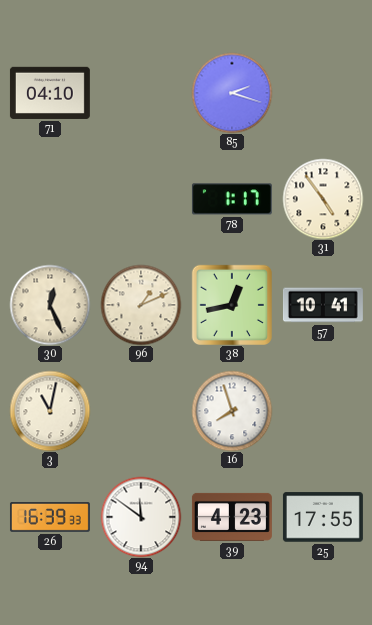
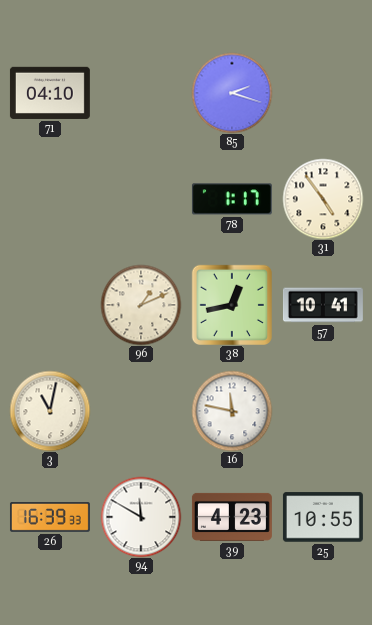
30: 12:26 -> none
16: 7:57 -> 11:47
94: 11:51 -> 11:50
25: 17:55 -> 10:55
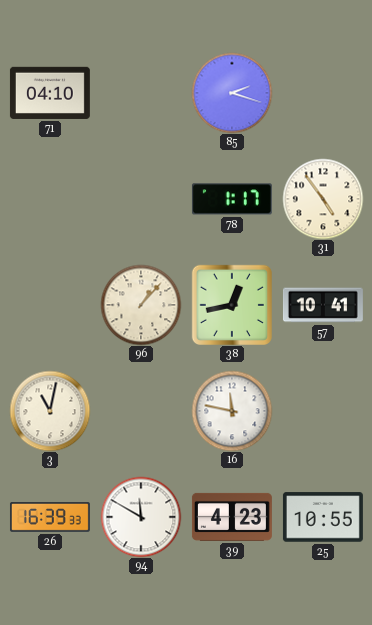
96: 1:11 -> 1:07
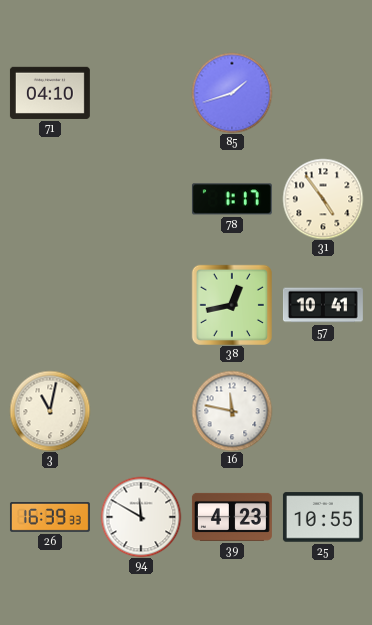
85: 2:18 -> 1:42
96: 1:07 -> none
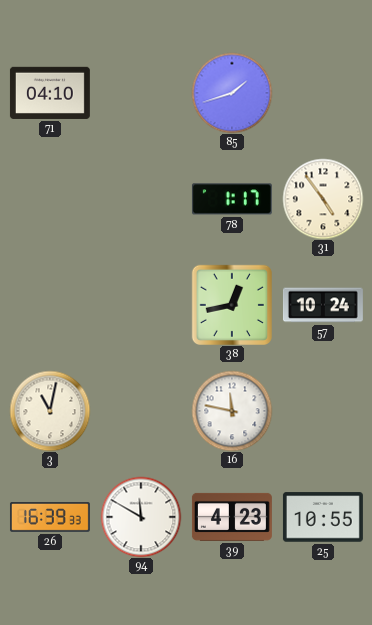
57: 10:41 -> 10:24
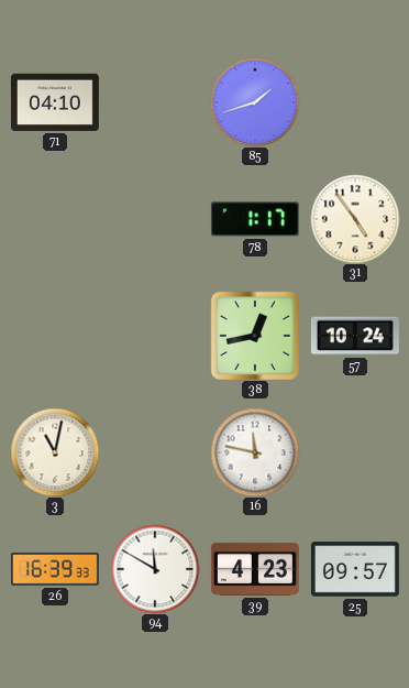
25: 10:55 -> 09:57
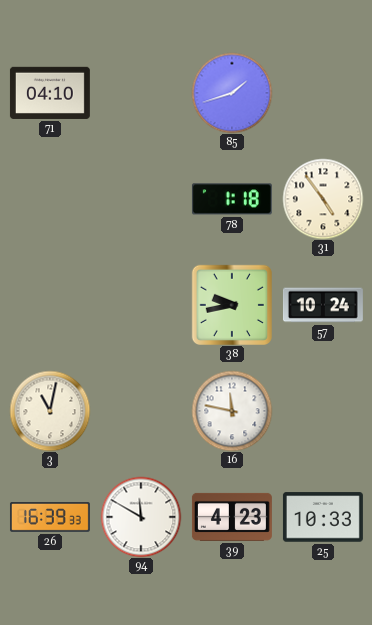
78: 1:17 -> 1:18
38: 12:43 -> 9:43
25: 09:57 -> 10:33
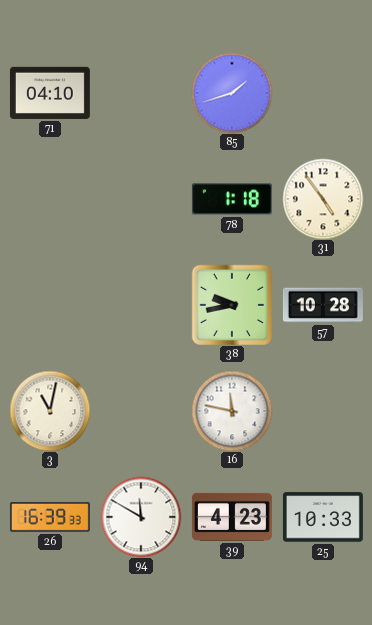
57: 10:24 -> 10:28
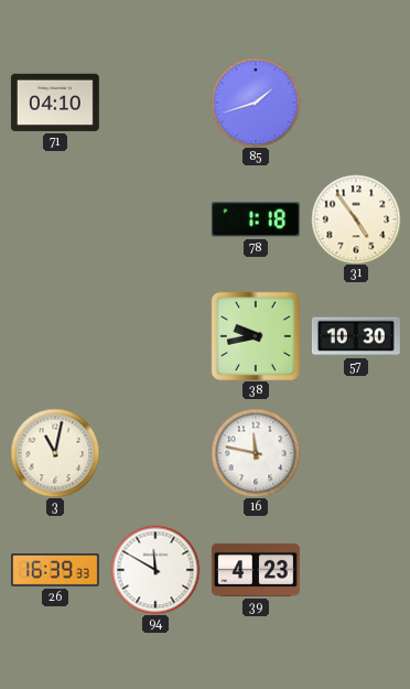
57: 10:28 -> 10:30
25: 10:33 -> none
